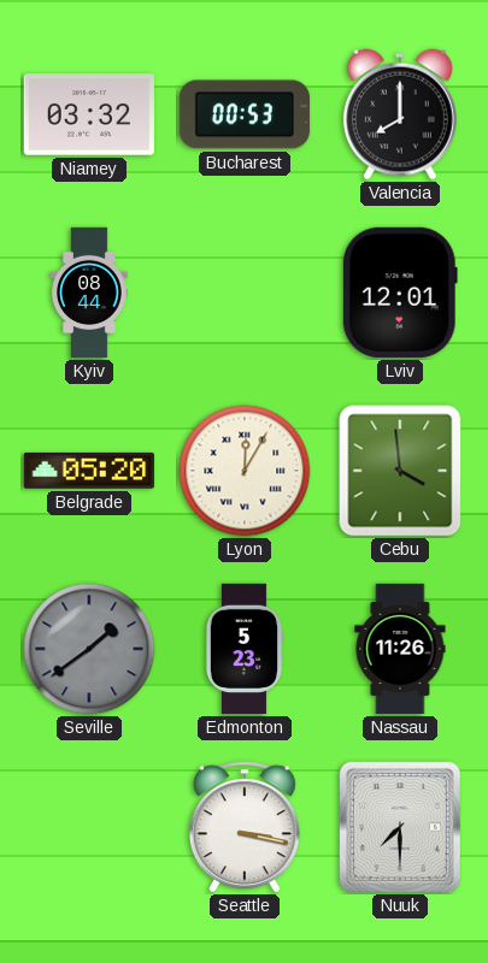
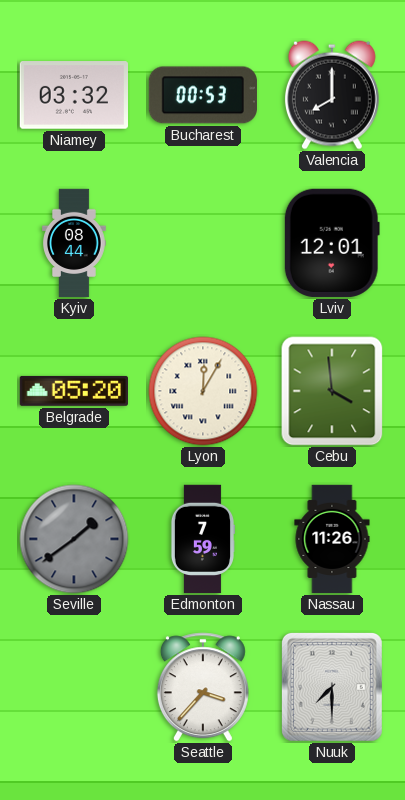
Edmonton: 5:23 -> 7:59
Seattle: 3:17 -> 3:37
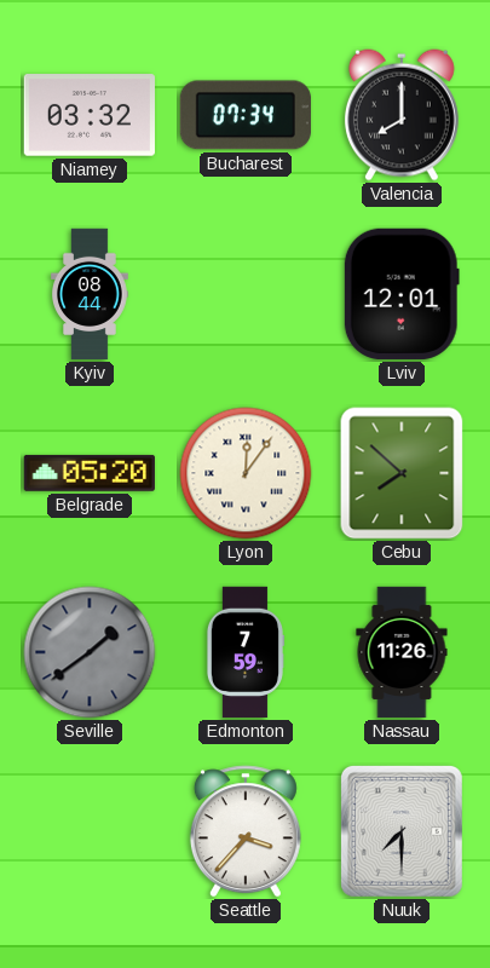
Bucharest: 00:53 -> 07:34
Lyon: 12:05 -> 12:06
Cebu: 3:59 -> 7:52
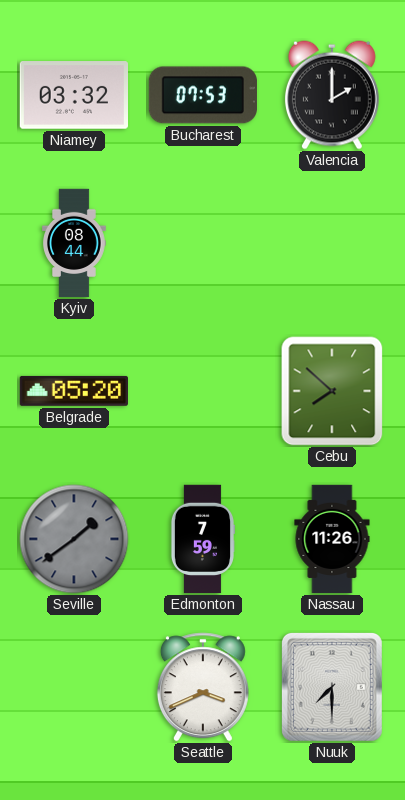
Bucharest: 07:34 -> 07:53
Valencia: 8:00 -> 2:00
Lviv: 12:01 -> none
Lyon: 12:06 -> none
Seattle: 3:37 -> 3:41
